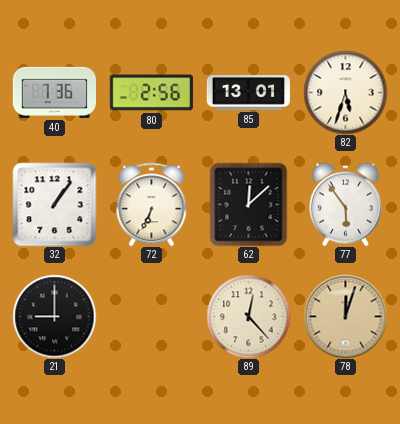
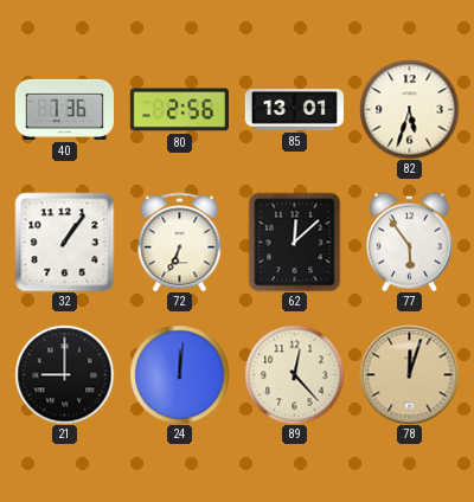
24: none -> 12:01
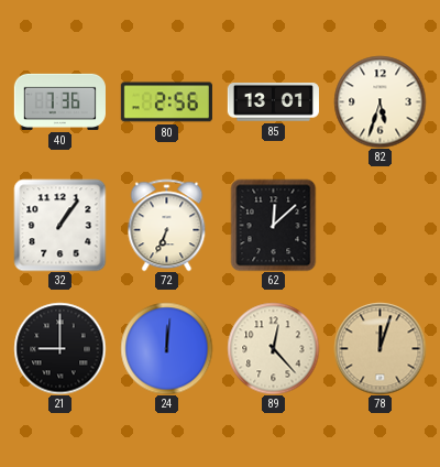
77: 5:54 -> none
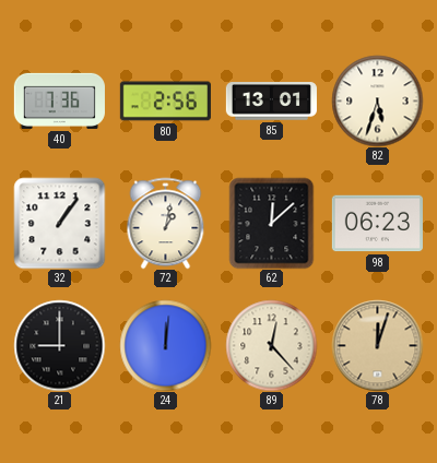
72: 6:34 -> 1:02
98: none -> 06:23
